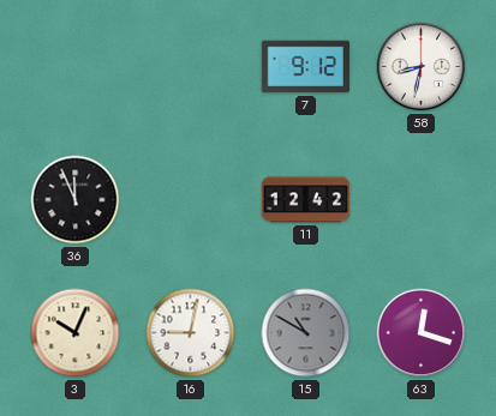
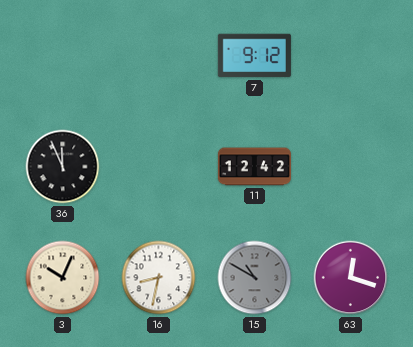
58: 8:32 -> none
16: 9:02 -> 8:32
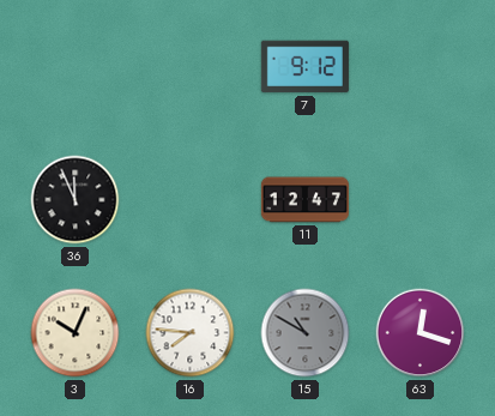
11: 12:42 -> 12:47
16: 8:32 -> 7:46
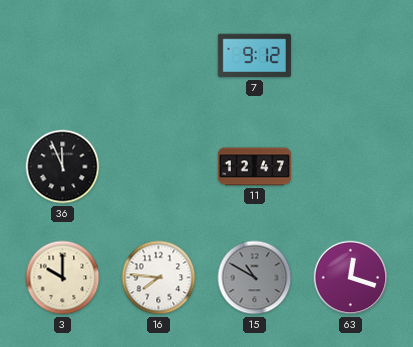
3: 10:04 -> 10:00
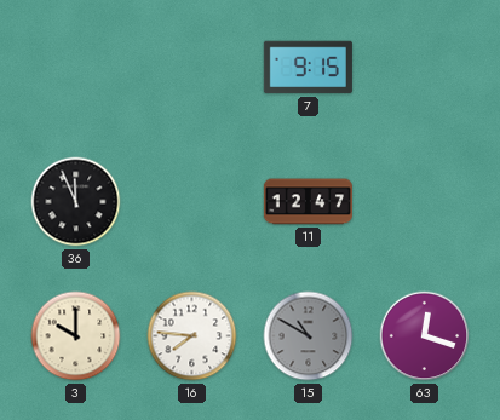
7: 9:12 -> 9:15
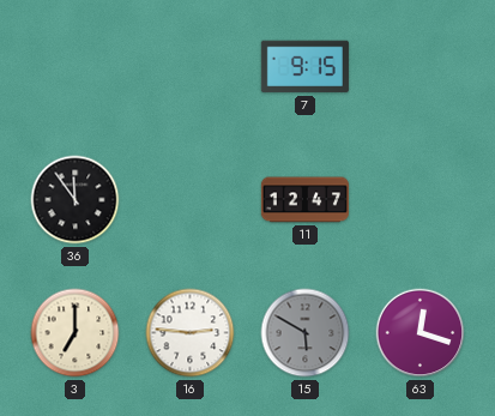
36: 11:56 -> 11:54
3: 10:00 -> 7:00
16: 7:46 -> 2:46
15: 10:50 -> 5:50
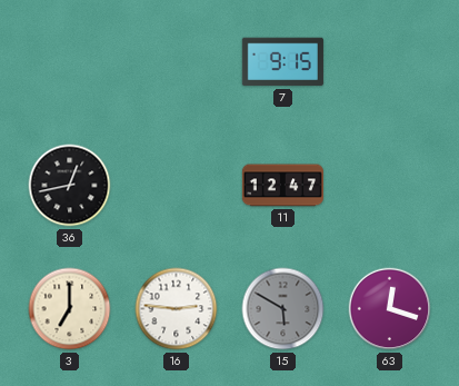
36: 11:54 -> 12:43
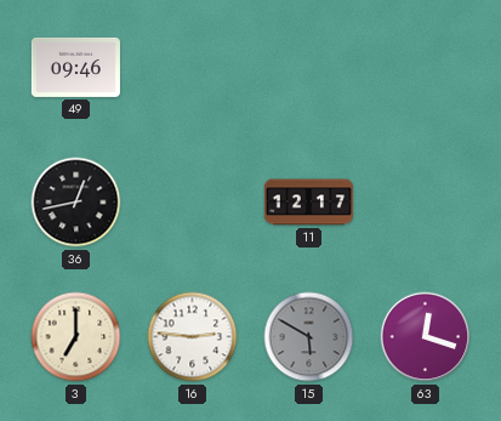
49: none -> 09:46
7: 9:15 -> none
11: 12:47 -> 12:17
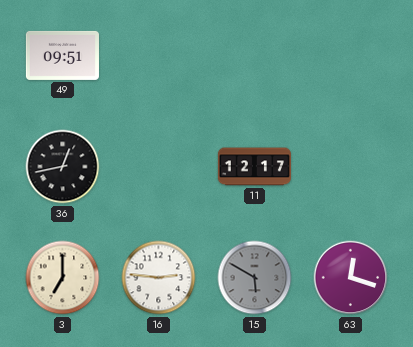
49: 09:46 -> 09:51
